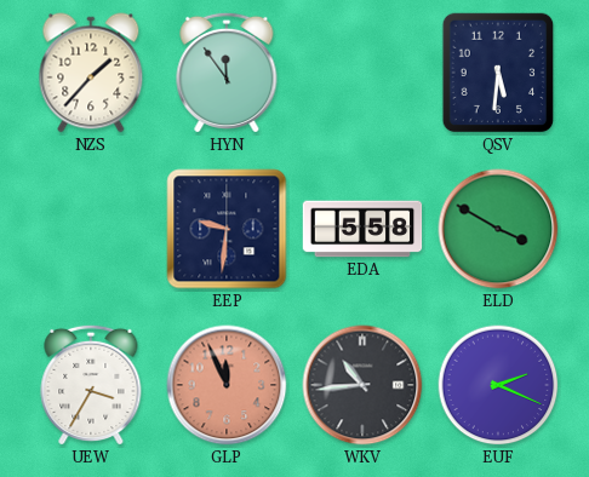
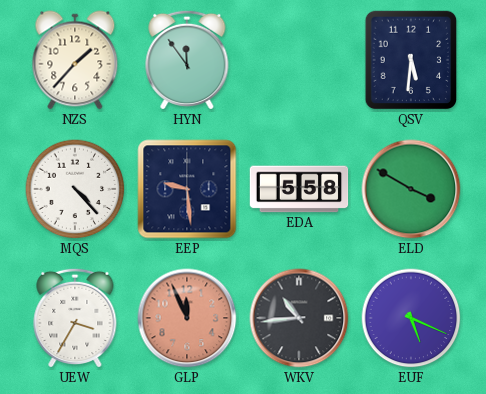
MQS: none -> 4:23
EEP: 9:31 -> 9:29
EUF: 2:19 -> 5:19
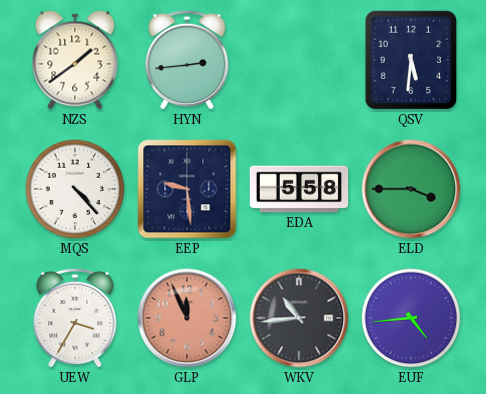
NZS: 1:37 -> 1:39
HYN: 11:54 -> 2:44
ELD: 3:50 -> 3:45
EUF: 5:19 -> 4:44
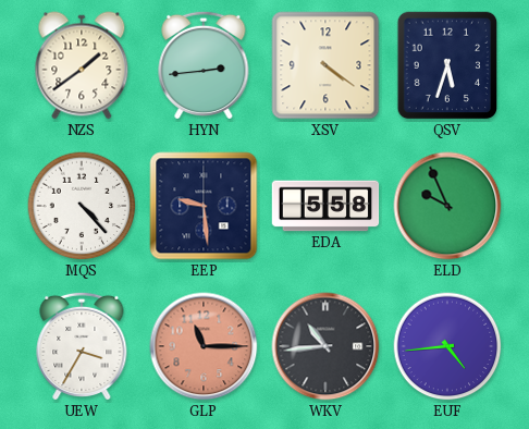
XSV: none -> 4:21
QSV: 5:31 -> 5:33
ELD: 3:45 -> 9:56
GLP: 11:56 -> 11:15
